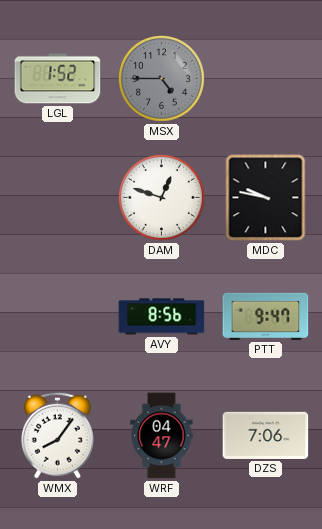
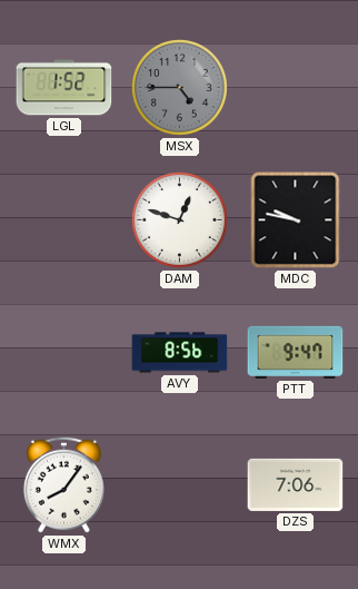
WRF: 04:47 -> none
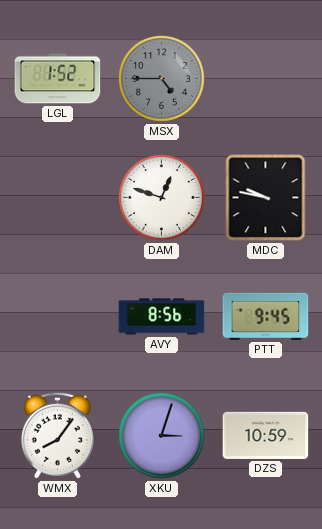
PTT: 9:47 -> 9:45
XKU: none -> 3:03
DZS: 7:06 -> 10:59
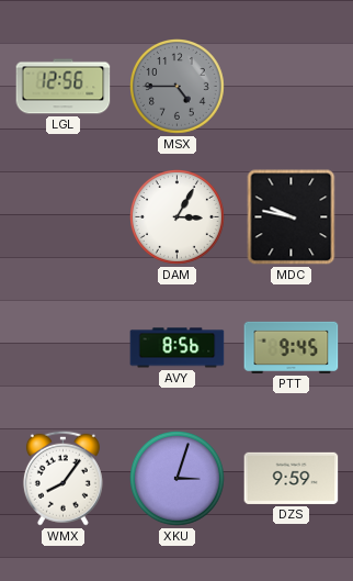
LGL: 1:52 -> 12:56
DAM: 12:48 -> 3:05
DZS: 10:59 -> 9:59
